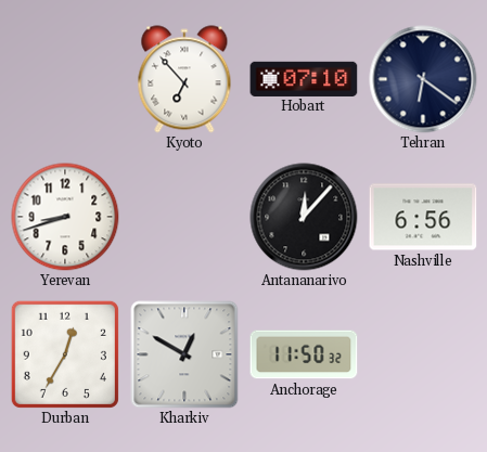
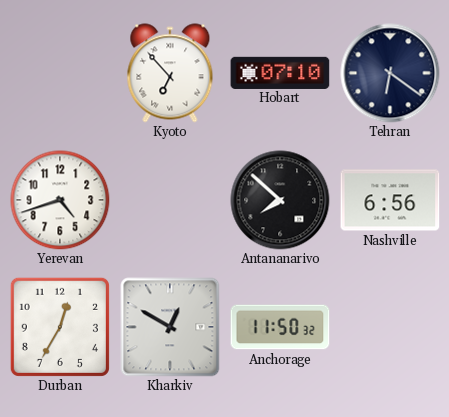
Yerevan: 8:42 -> 4:42
Antananarivo: 12:07 -> 7:52
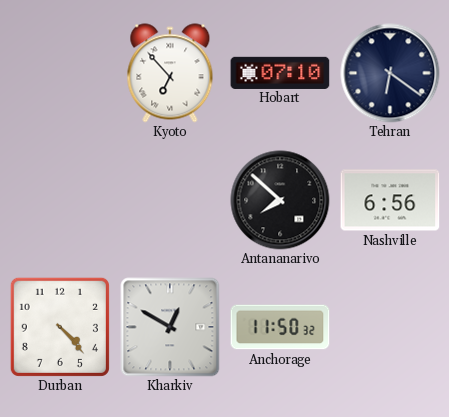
Yerevan: 4:42 -> none
Durban: 12:35 -> 4:23
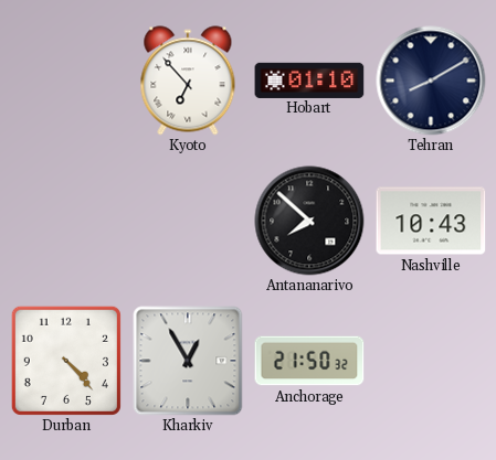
Hobart: 07:10 -> 01:10
Tehran: 6:21 -> 8:10
Nashville: 6:56 -> 10:43
Kharkiv: 12:50 -> 12:55
Anchorage: 11:50 -> 21:50
